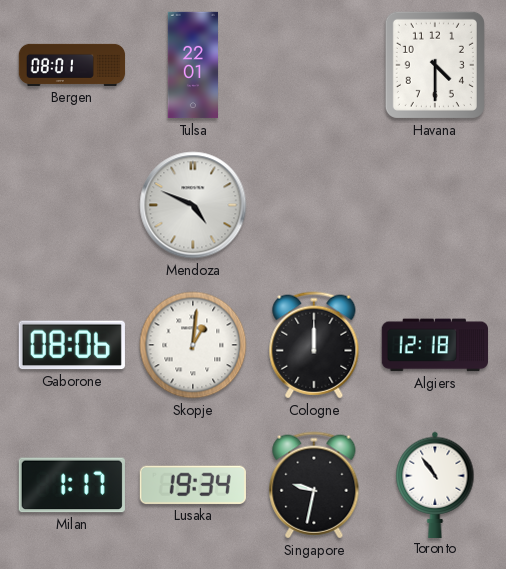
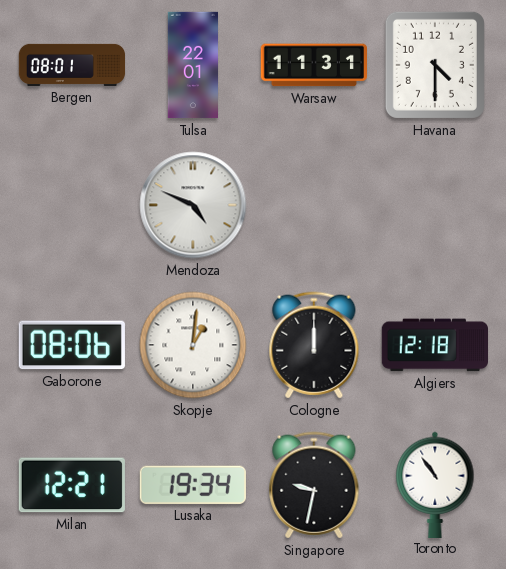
Warsaw: none -> 11:31
Milan: 1:17 -> 12:21
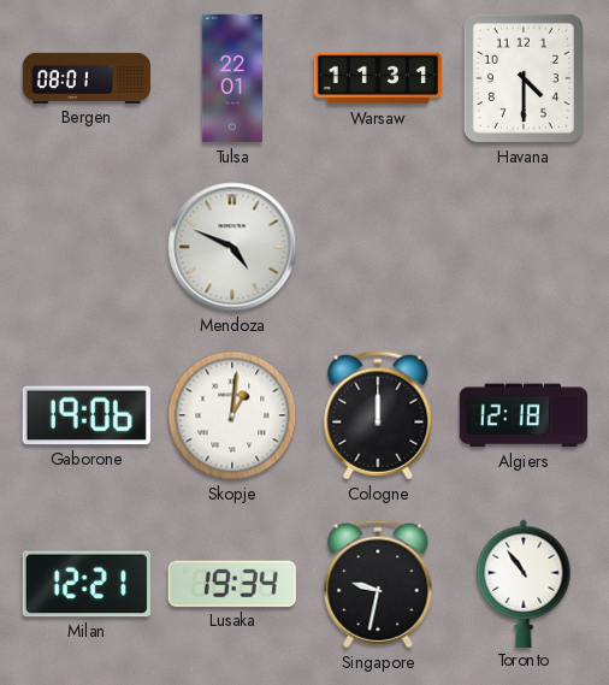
Gaborone: 08:06 -> 19:06
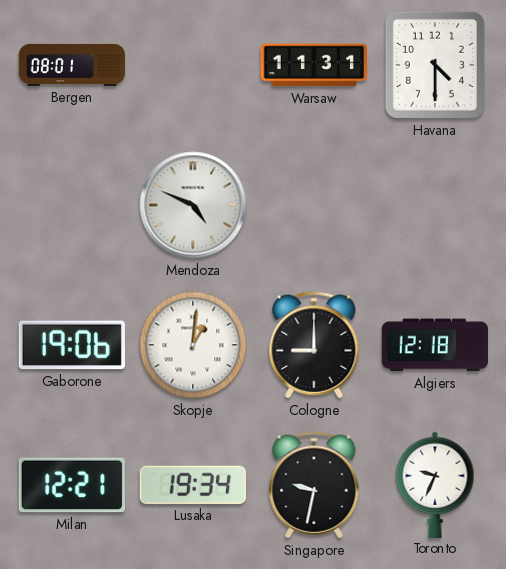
Tulsa: 22:01 -> none
Cologne: 12:00 -> 9:00
Toronto: 10:54 -> 9:34
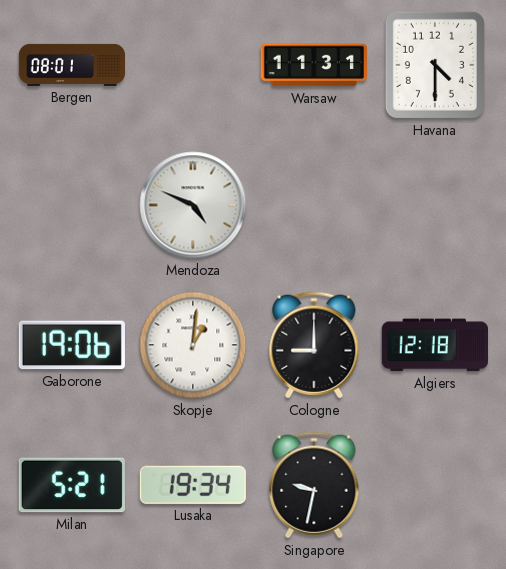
Milan: 12:21 -> 5:21
Toronto: 9:34 -> none
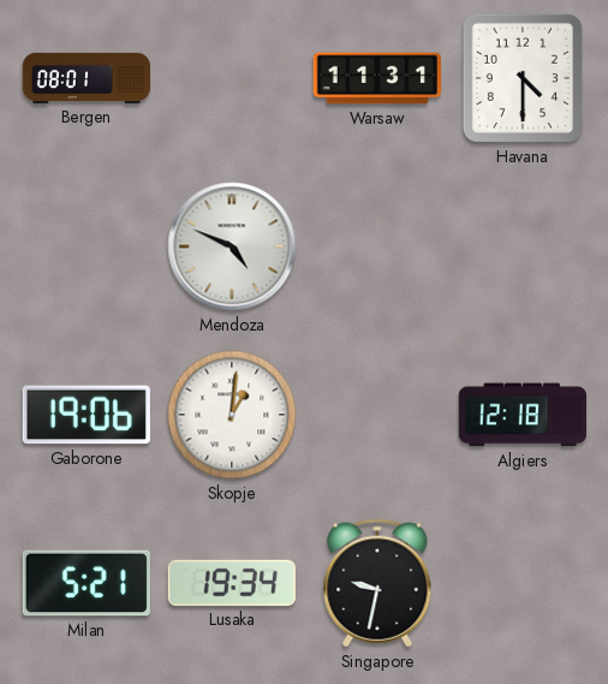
Cologne: 9:00 -> none
